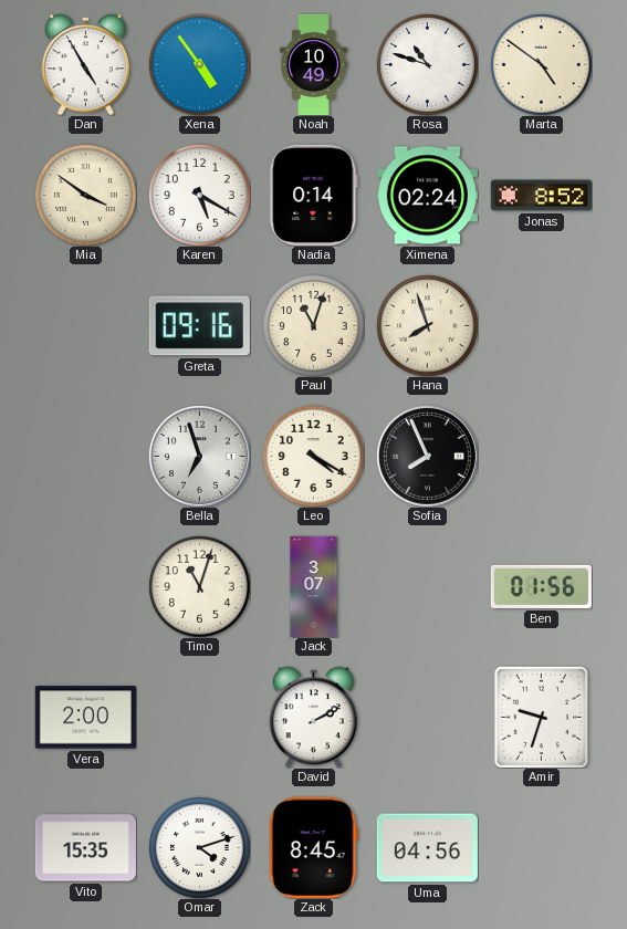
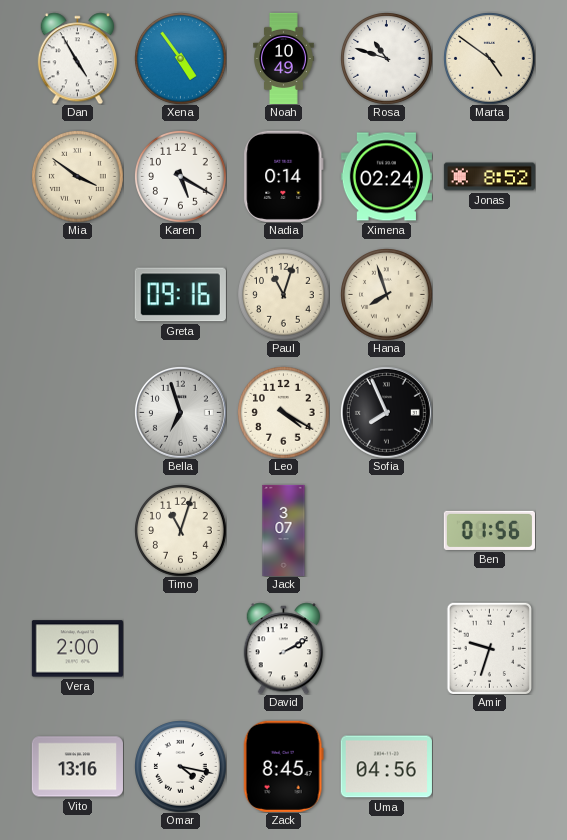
Vito: 15:35 -> 13:16
Omar: 4:12 -> 4:17
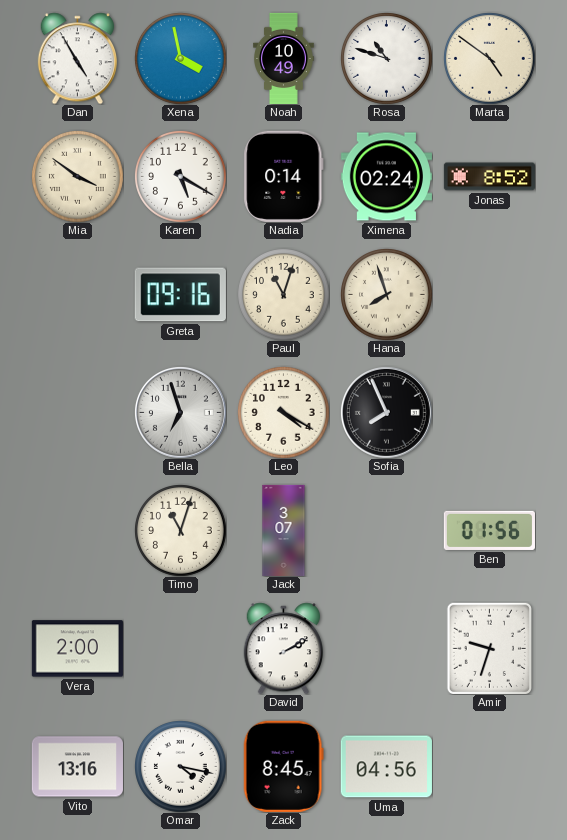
Xena: 4:54 -> 3:58
